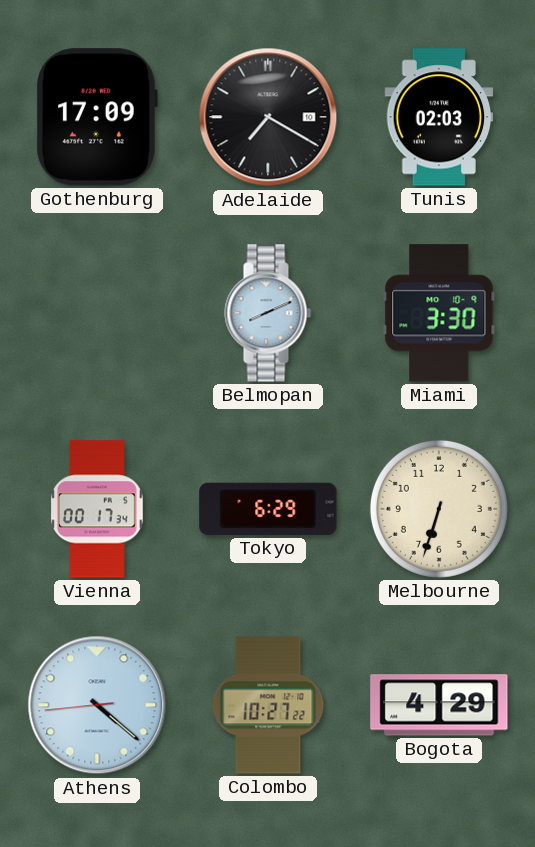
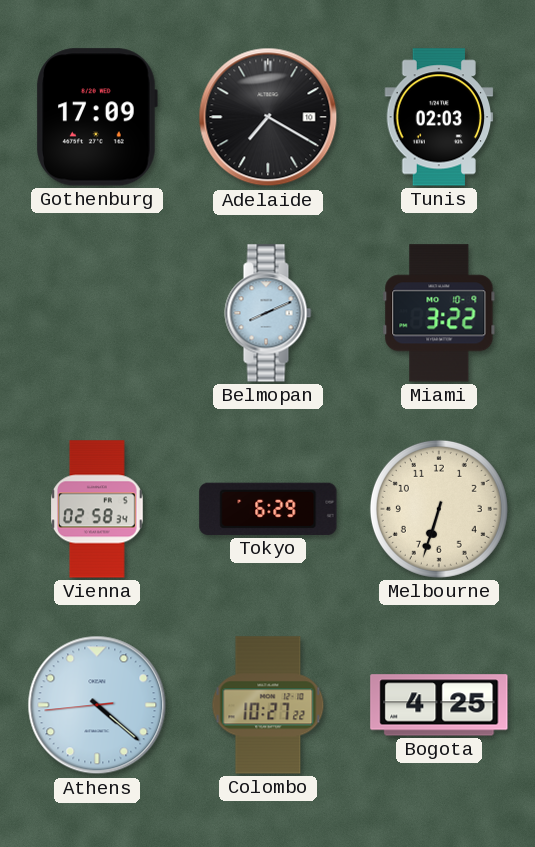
Miami: 3:30 -> 3:22
Vienna: 00:17 -> 02:58
Bogota: 4:29 -> 4:25
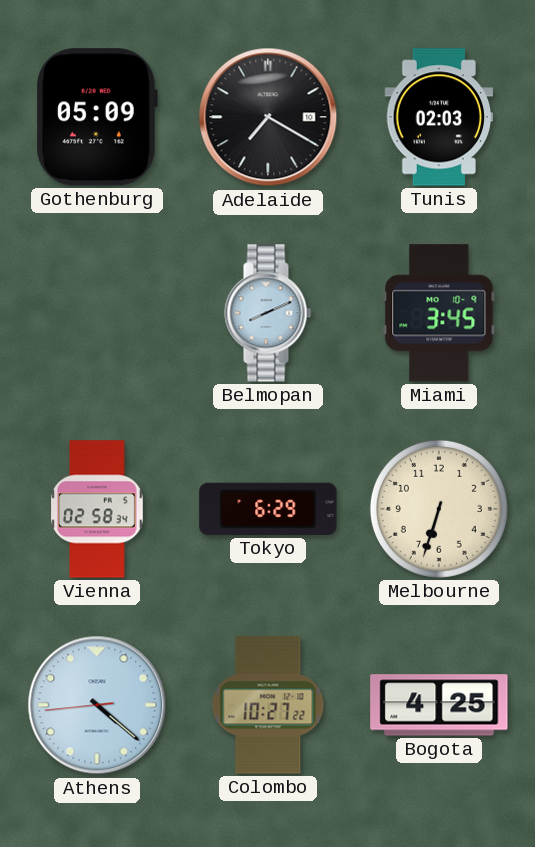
Gothenburg: 17:09 -> 05:09
Miami: 3:22 -> 3:45
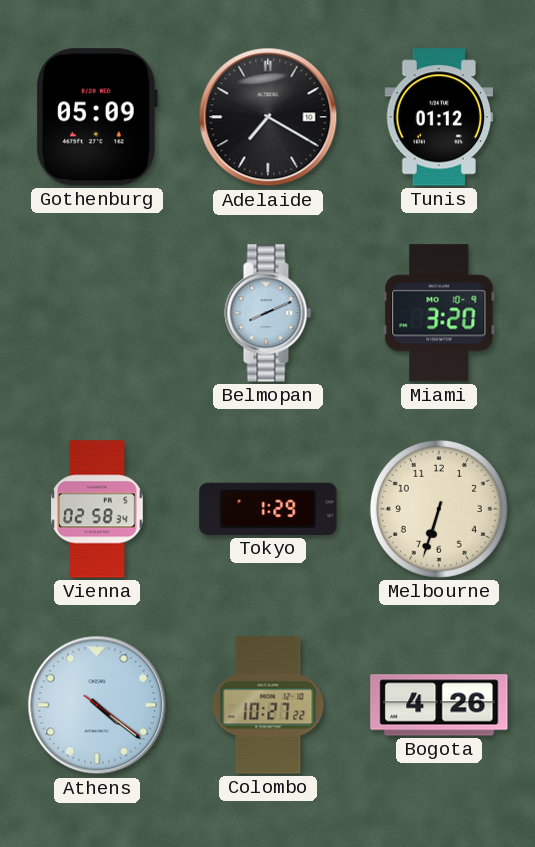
Tunis: 02:03 -> 01:12
Miami: 3:45 -> 3:20
Tokyo: 6:29 -> 1:29
Athens: 4:21:44 -> 4:21:21
Bogota: 4:25 -> 4:26
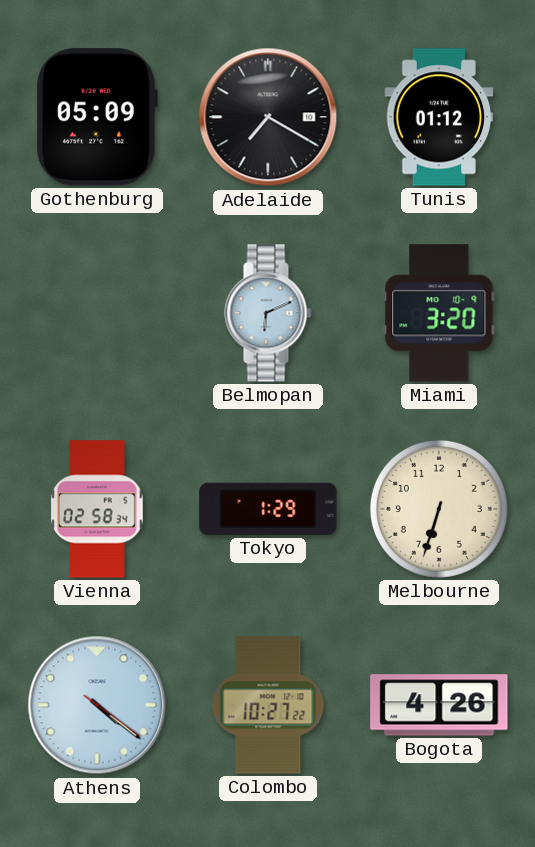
Belmopan: 8:11 -> 6:11
